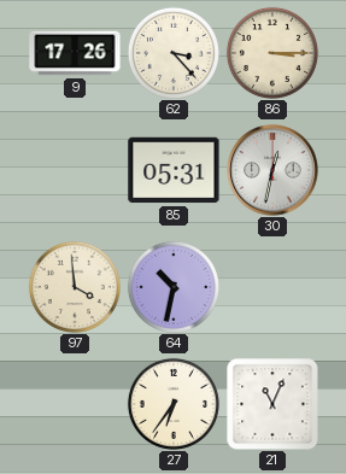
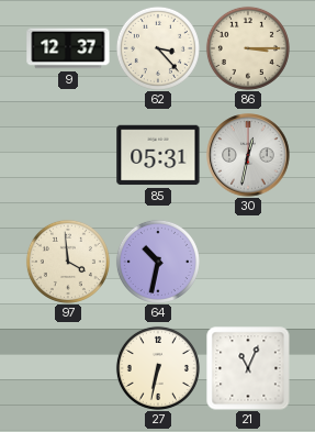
9: 17:26 -> 12:37
27: 6:36 -> 6:32
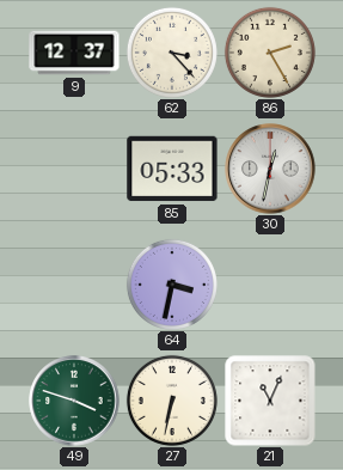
86: 3:15 -> 2:25
85: 05:31 -> 05:33
97: 3:59 -> none
64: 10:32 -> 3:32
49: none -> 3:48
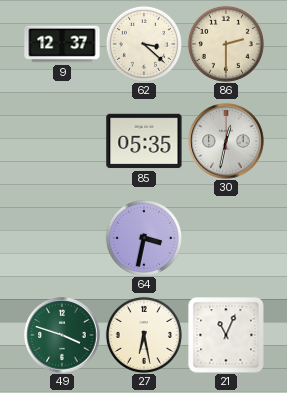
62: 3:23 -> 3:22
86: 2:25 -> 2:30
85: 05:33 -> 05:35
27: 6:32 -> 6:28
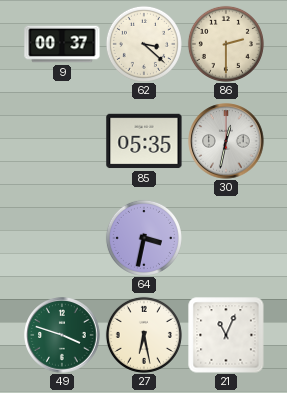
9: 12:37 -> 00:37
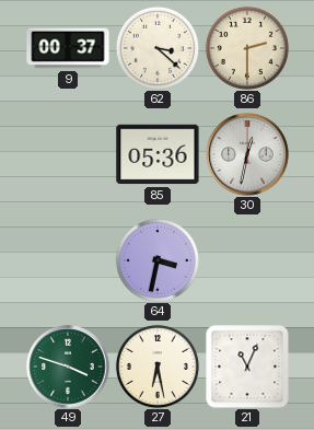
85: 05:35 -> 05:36
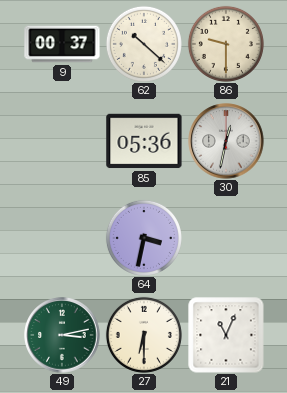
62: 3:22 -> 10:22
86: 2:30 -> 9:30
49: 3:48 -> 3:13
27: 6:28 -> 6:30
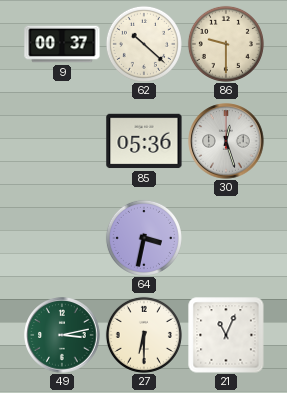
30: 12:32 -> 12:27
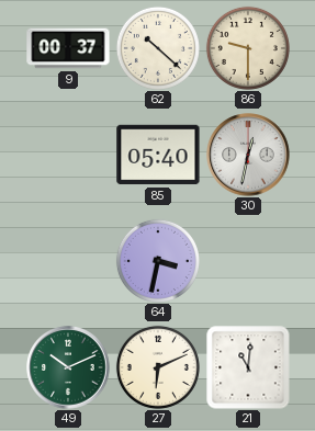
85: 05:36 -> 05:40
30: 12:27 -> 12:32
49: 3:13 -> 10:11
27: 6:30 -> 6:11
21: 11:04 -> 11:01
